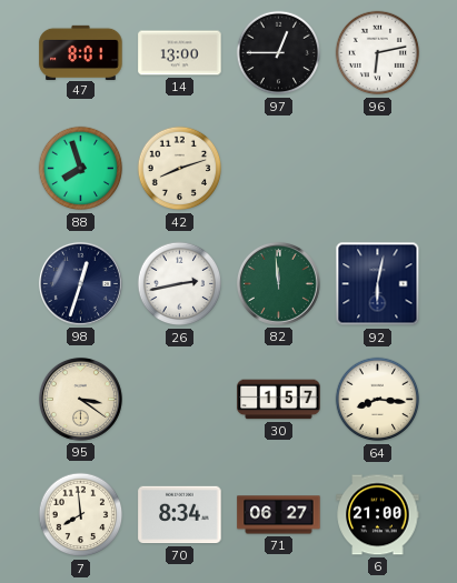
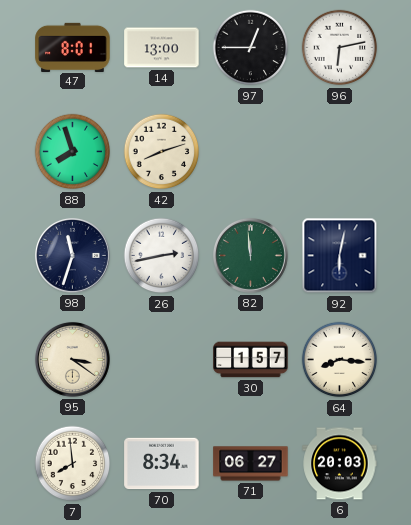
98: 12:33 -> 11:33
6: 21:00 -> 20:03
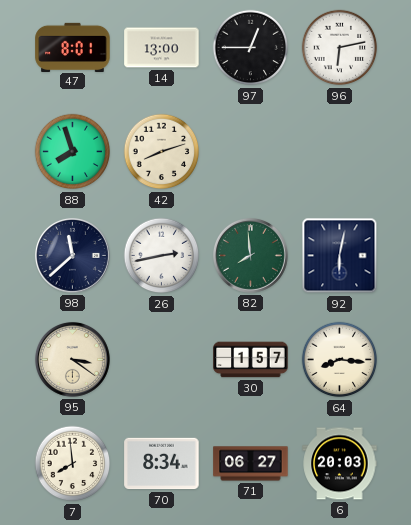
98: 11:33 -> 11:38
82: 11:59 -> 7:59
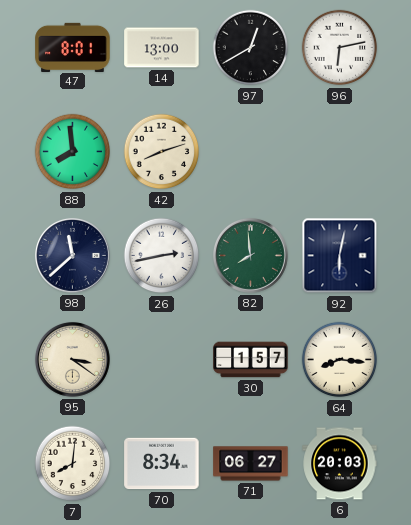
97: 12:45 -> 12:40
88: 7:57 -> 7:59
7: 7:59 -> 8:01
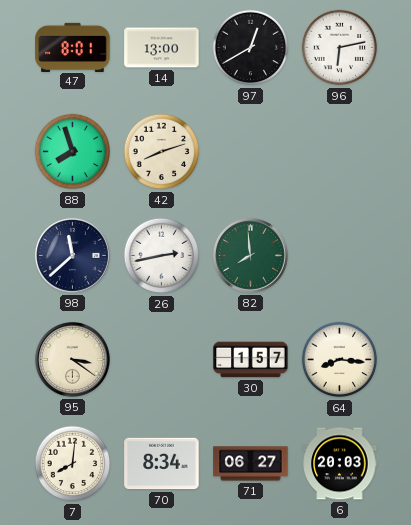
88: 7:59 -> 7:57
92: 6:02 -> none
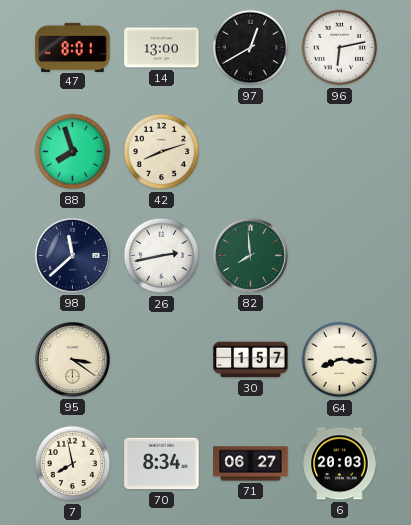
7: 8:01 -> 7:58
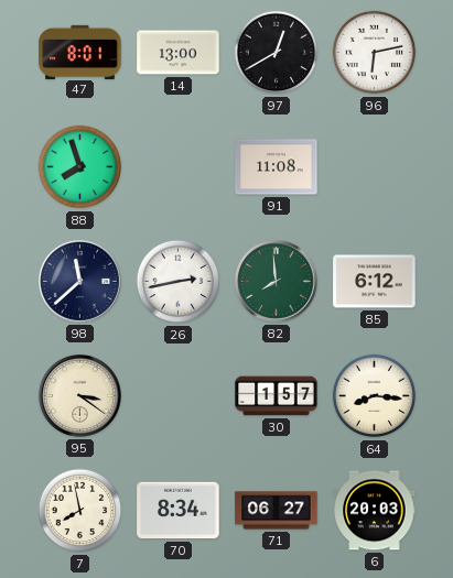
42: 8:12 -> none
91: none -> 11:08
85: none -> 6:12
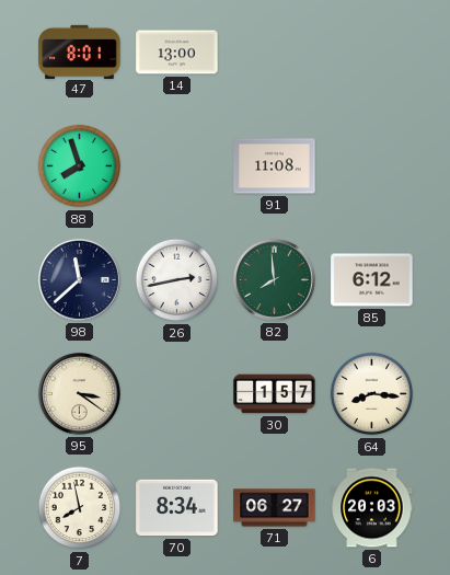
97: 12:40 -> none
96: 6:13 -> none
